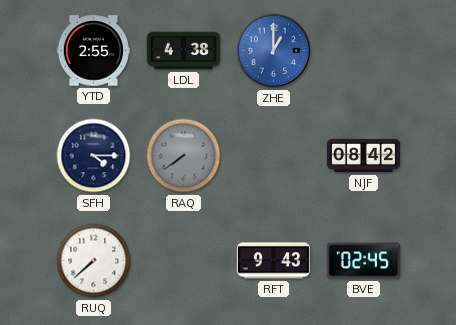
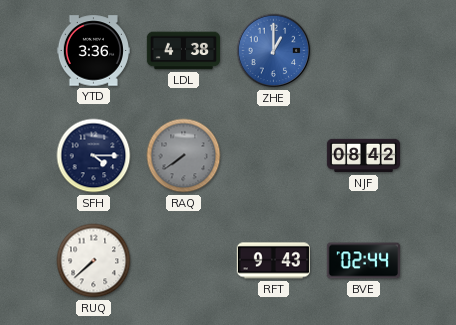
YTD: 2:55 -> 3:36
BVE: 02:45 -> 02:44
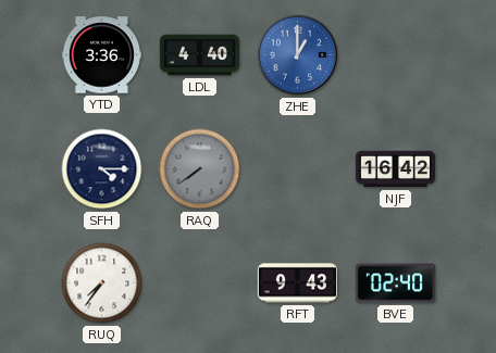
LDL: 4:38 -> 4:40
NJF: 08:42 -> 16:42
RUQ: 7:38 -> 7:36
BVE: 02:44 -> 02:40
